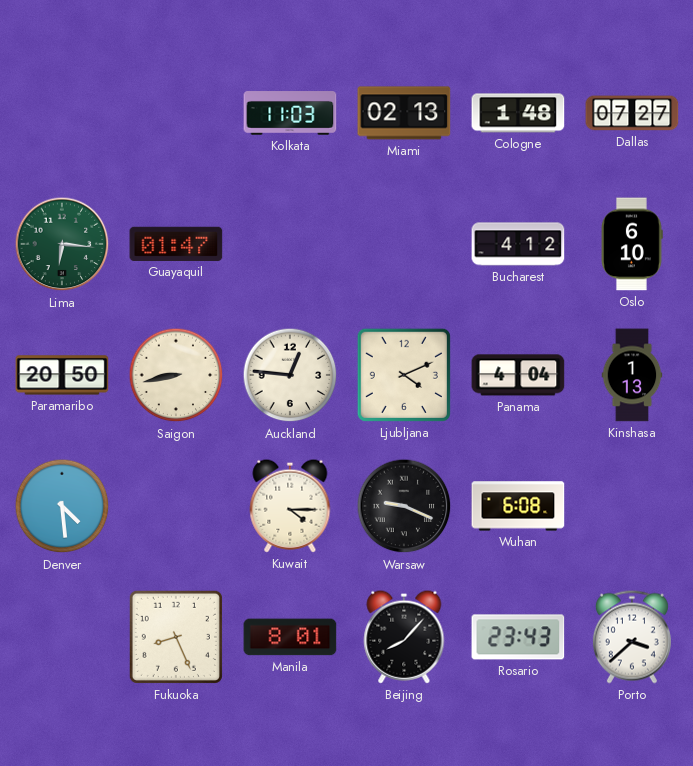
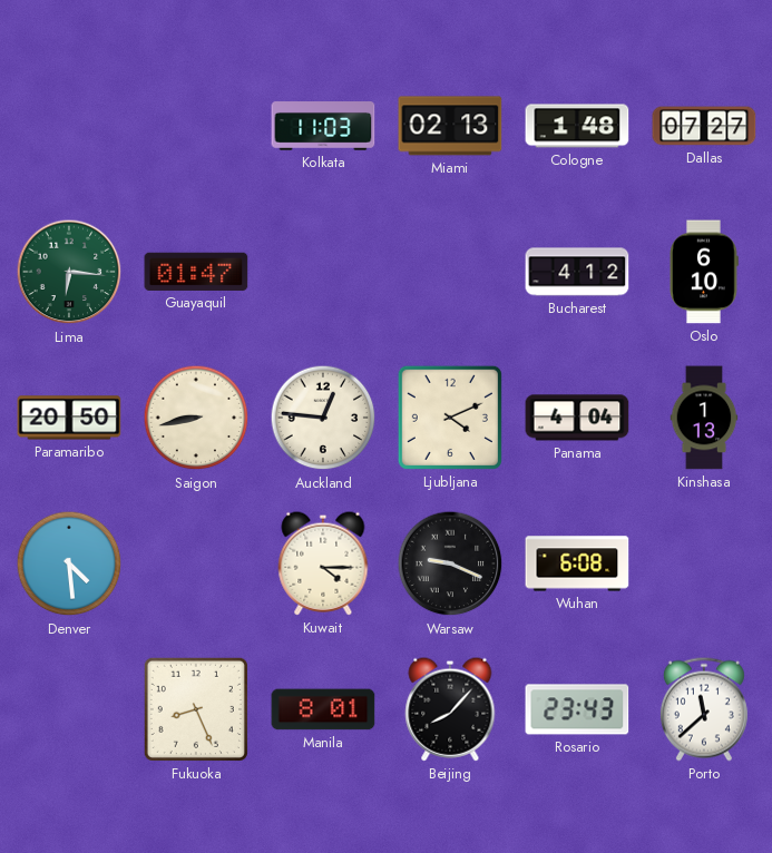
Porto: 3:38 -> 11:38
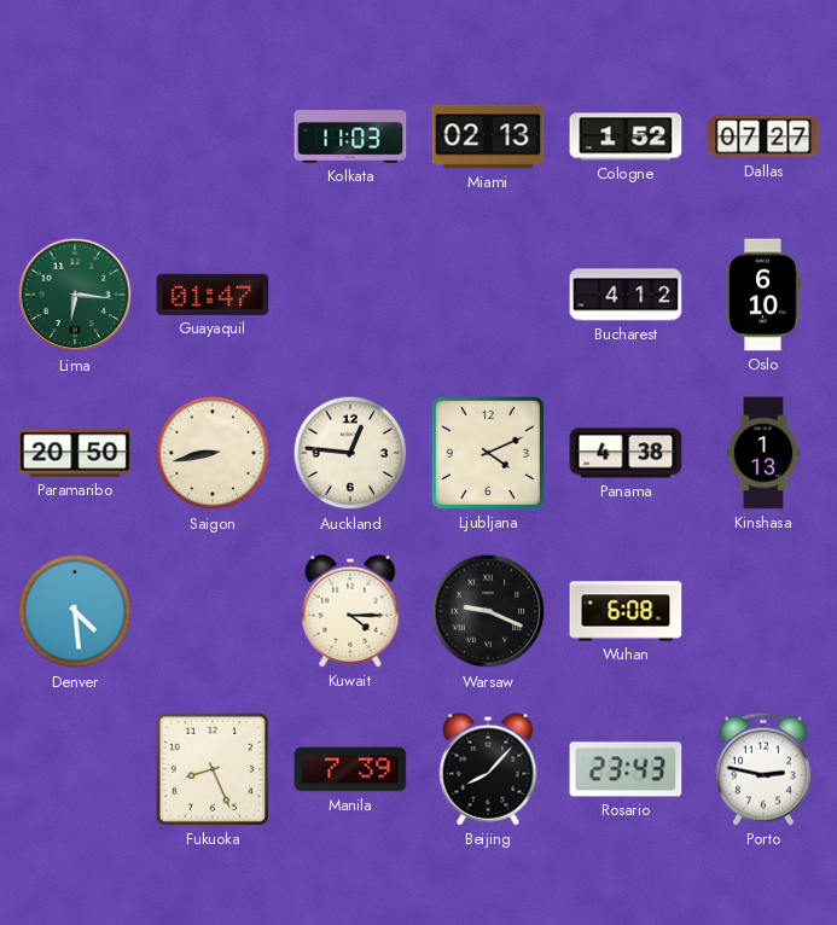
Cologne: 1:48 -> 1:52
Panama: 4:04 -> 4:38
Manila: 8:01 -> 7:39
Porto: 11:38 -> 2:47
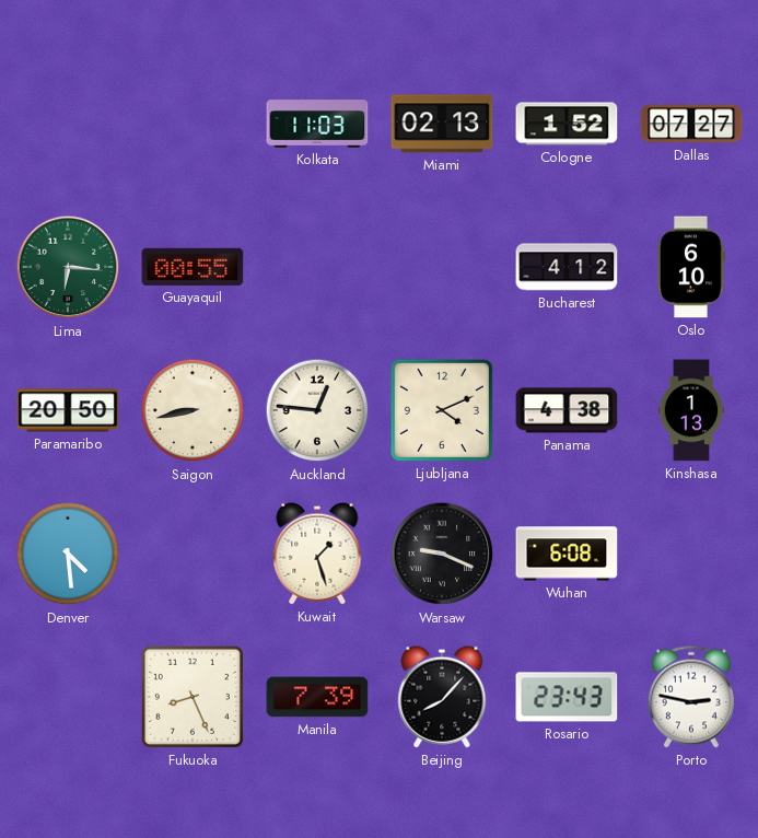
Guayaquil: 01:47 -> 00:55
Kuwait: 4:15 -> 1:27
